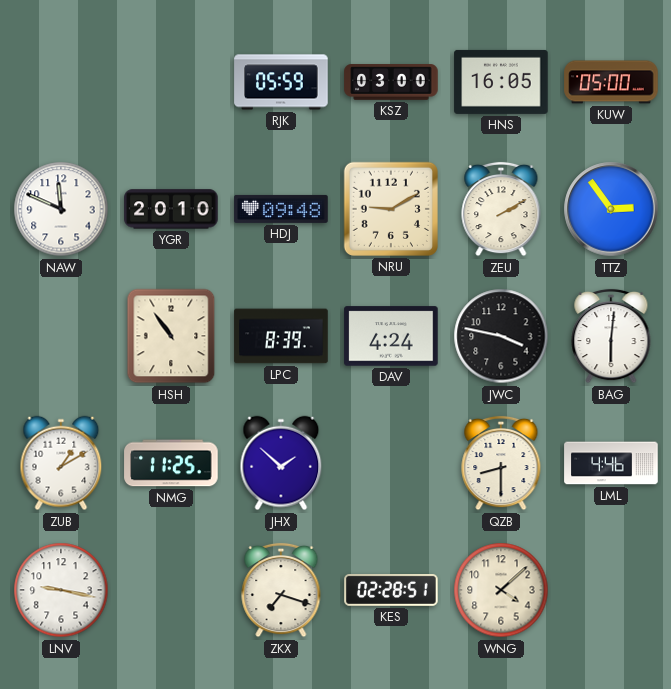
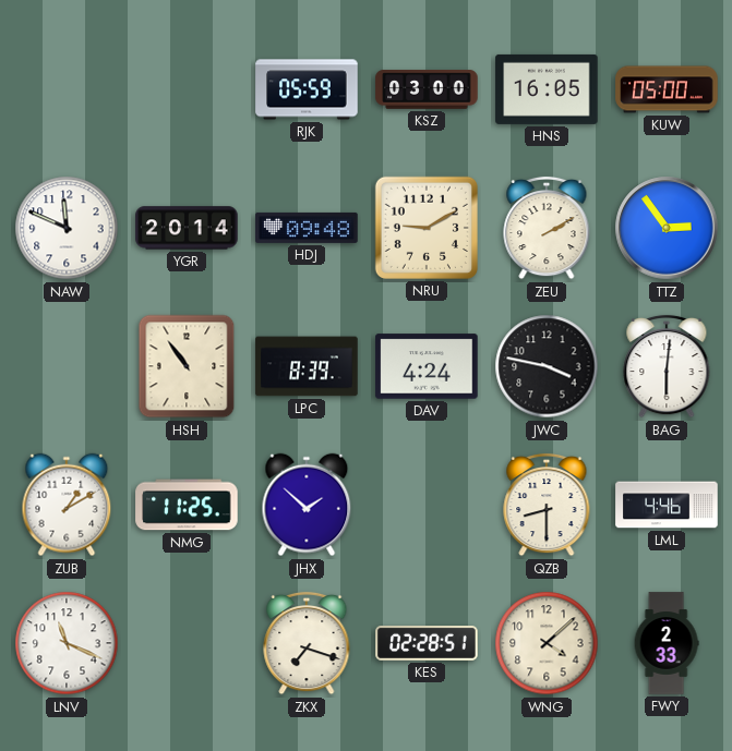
YGR: 20:10 -> 20:14
LNV: 9:17 -> 11:19
FWY: none -> 2:33
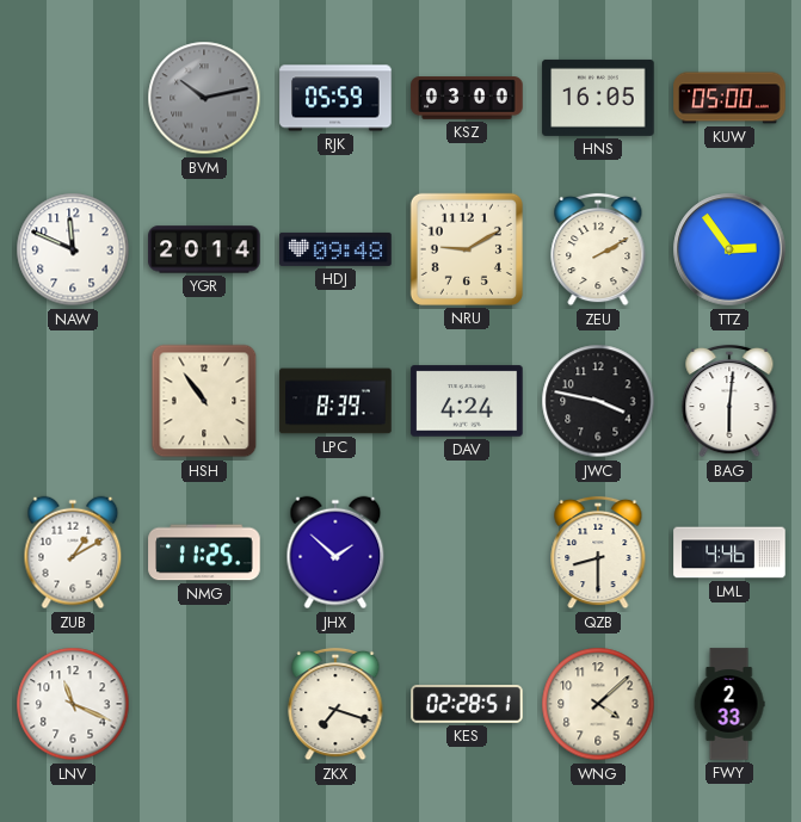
BVM: none -> 10:13
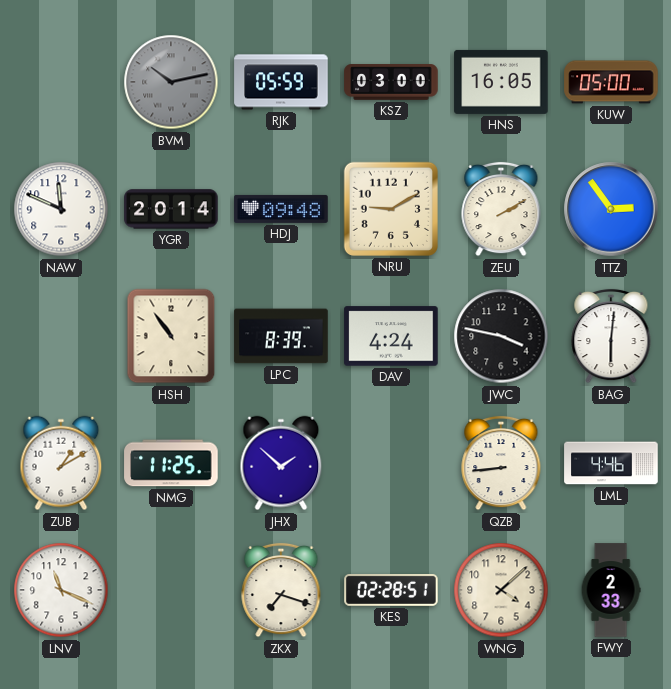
QZB: 8:30 -> 8:44
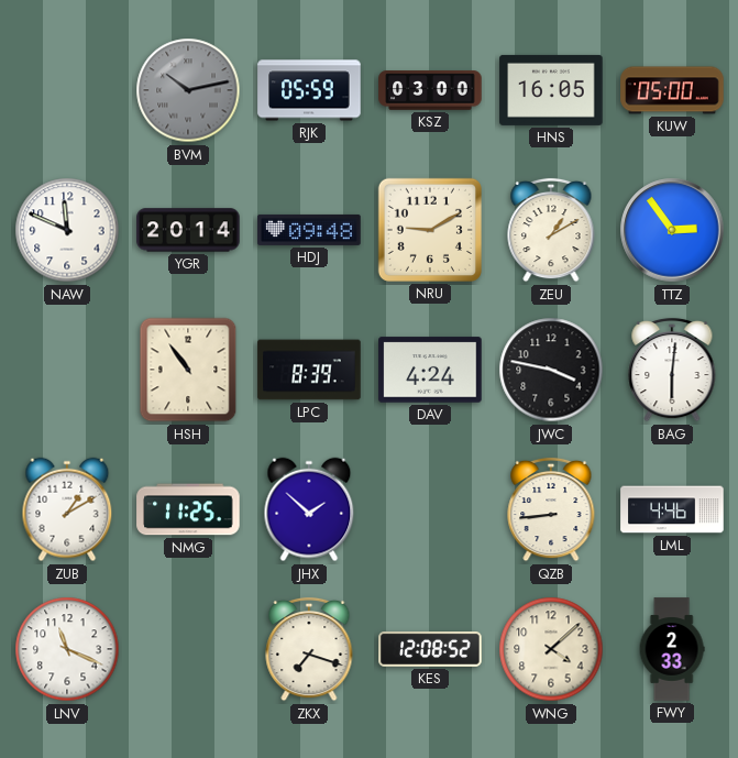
ZEU: 2:10 -> 1:10
KES: 02:28 -> 12:08
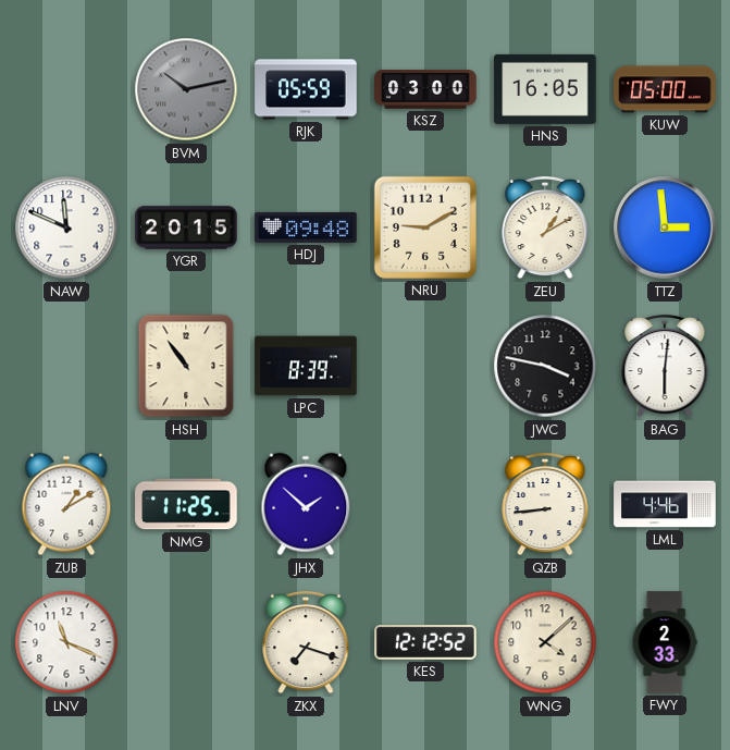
YGR: 20:14 -> 20:15
TTZ: 2:54 -> 2:59
DAV: 4:24 -> none
KES: 12:08 -> 12:12
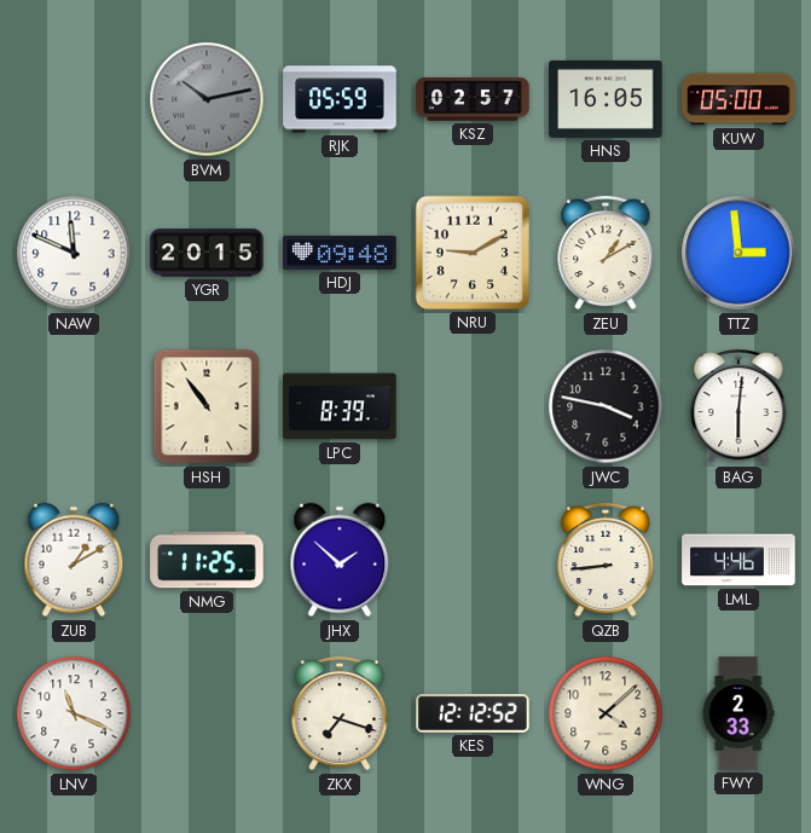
KSZ: 03:00 -> 02:57
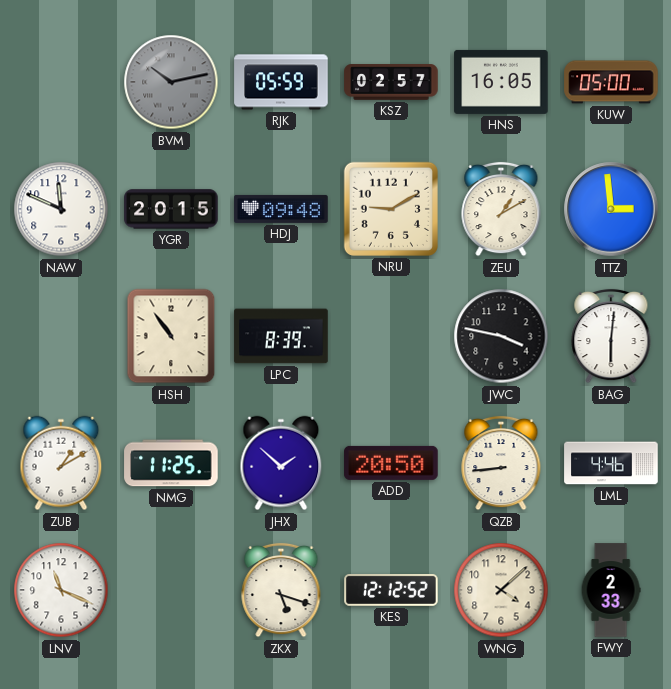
ADD: none -> 20:50
ZKX: 7:18 -> 5:18
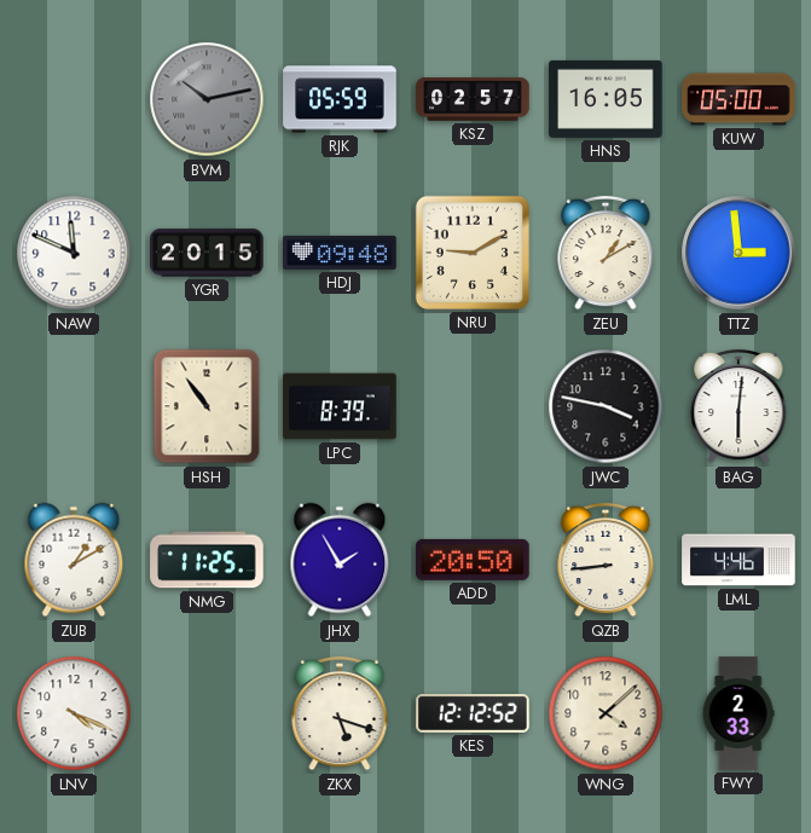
JHX: 1:52 -> 1:55
LNV: 11:19 -> 4:19
